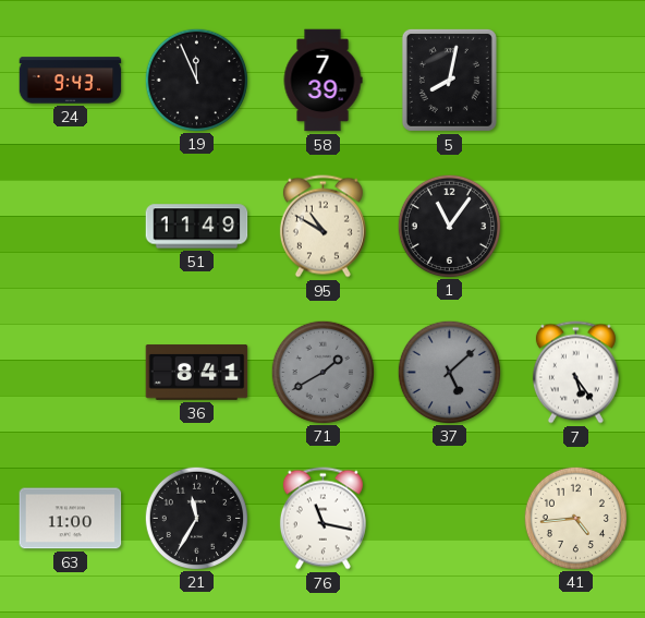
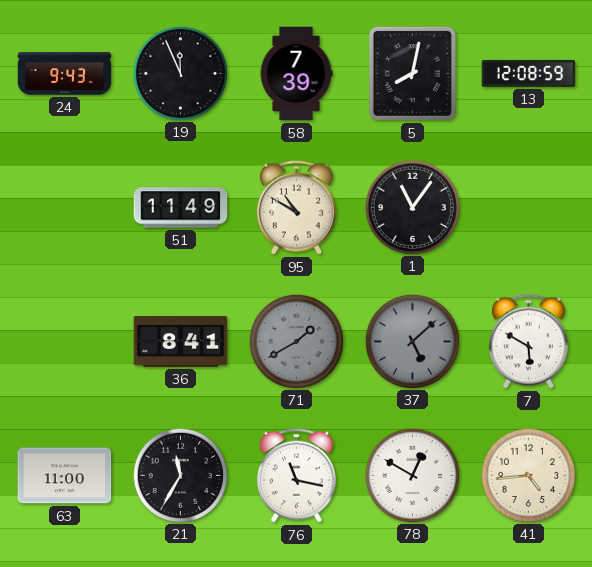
13: none -> 12:08
7: 5:24 -> 5:50
78: none -> 12:50
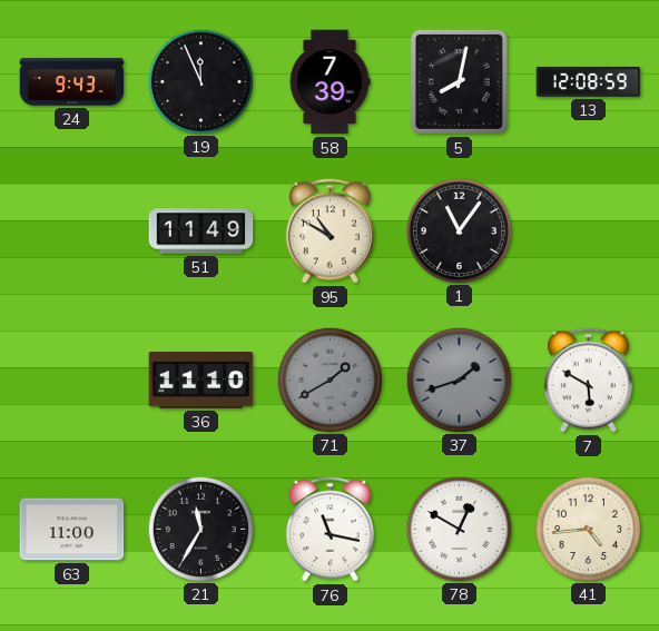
36: 8:41 -> 11:10
37: 5:08 -> 1:42
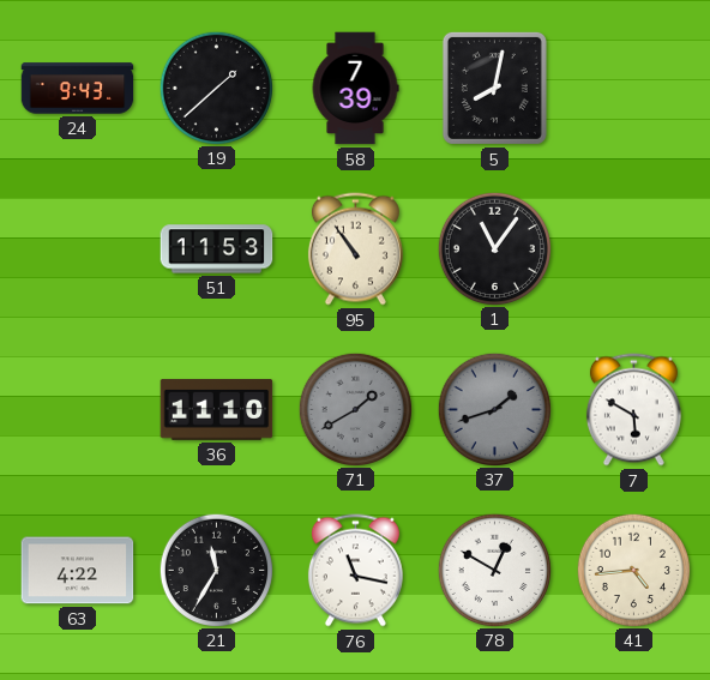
19: 11:56 -> 1:38
13: 12:08 -> none
51: 11:49 -> 11:53
95: 10:50 -> 10:54
63: 11:00 -> 4:22
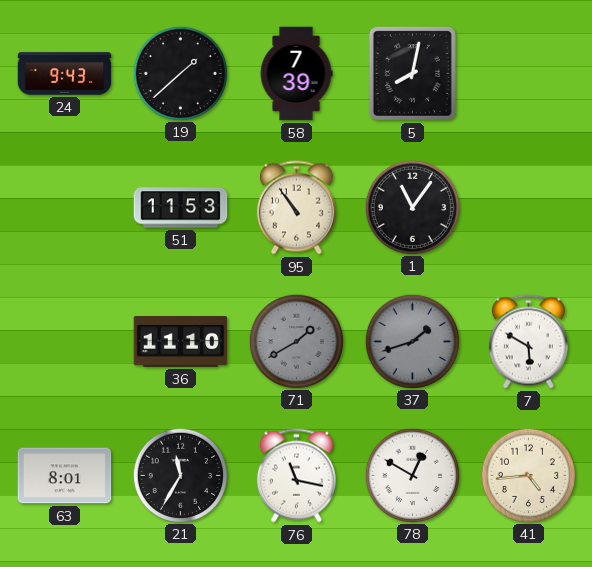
63: 4:22 -> 8:01
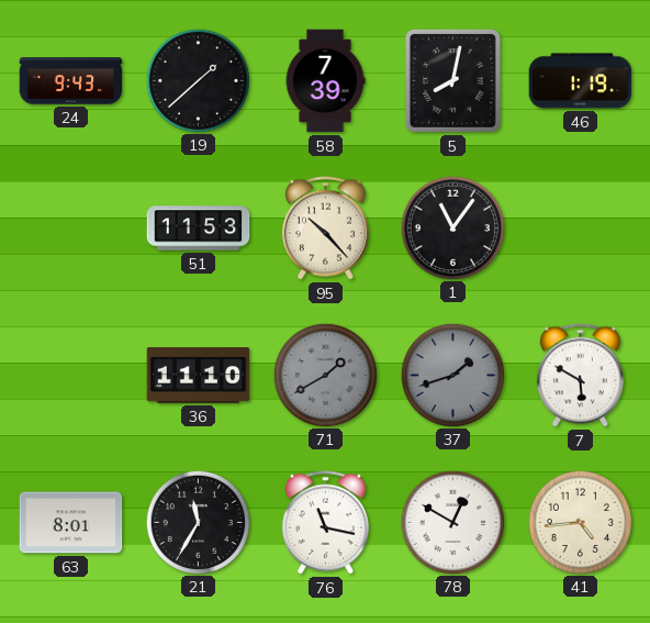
46: none -> 1:19
95: 10:54 -> 10:23
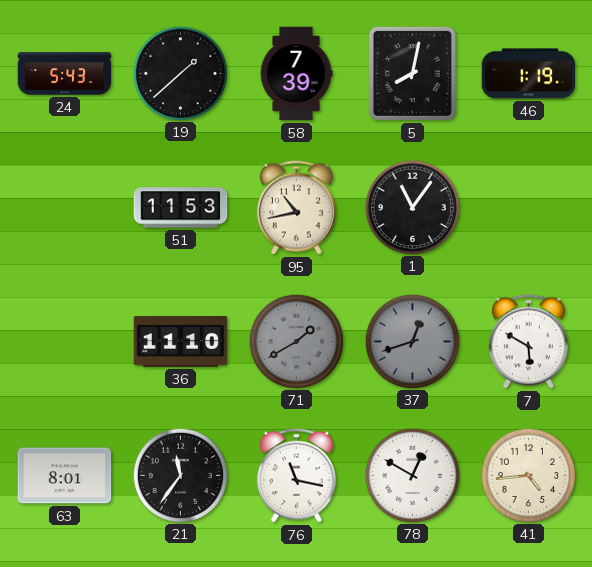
24: 9:43 -> 5:43
95: 10:23 -> 10:43
37: 1:42 -> 12:42
21: 11:35 -> 11:36
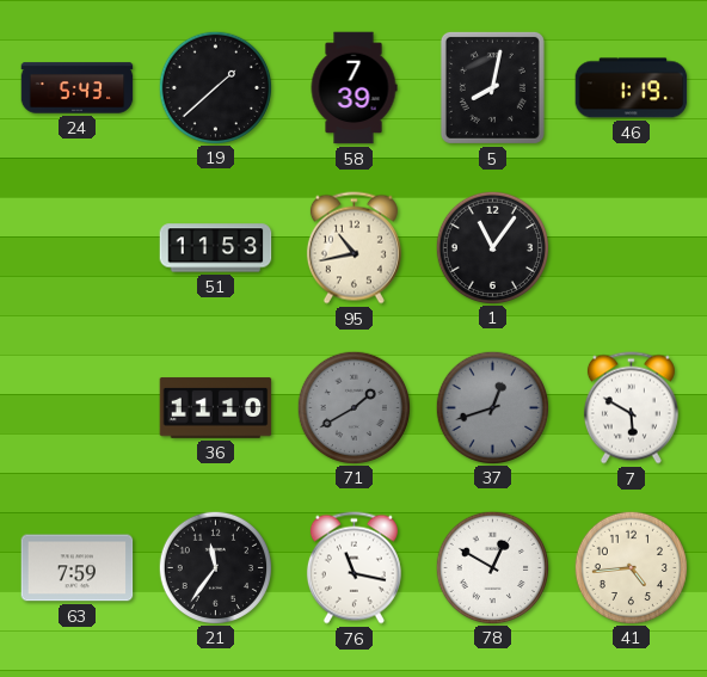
63: 8:01 -> 7:59
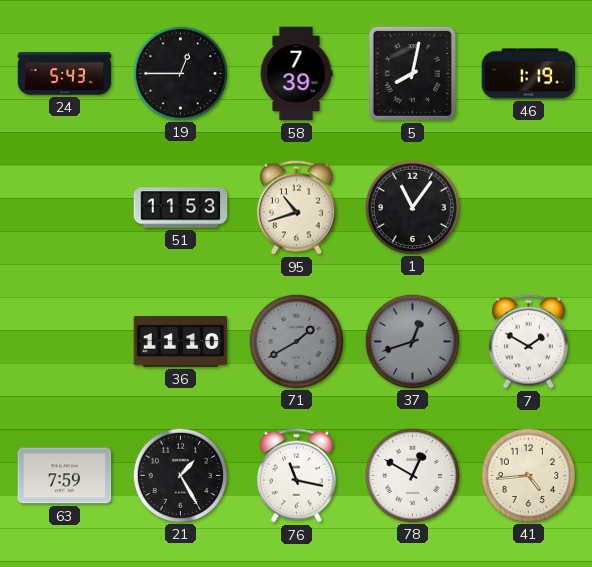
19: 1:38 -> 12:45
95: 10:43 -> 10:42
7: 5:50 -> 1:50
21: 11:36 -> 1:25
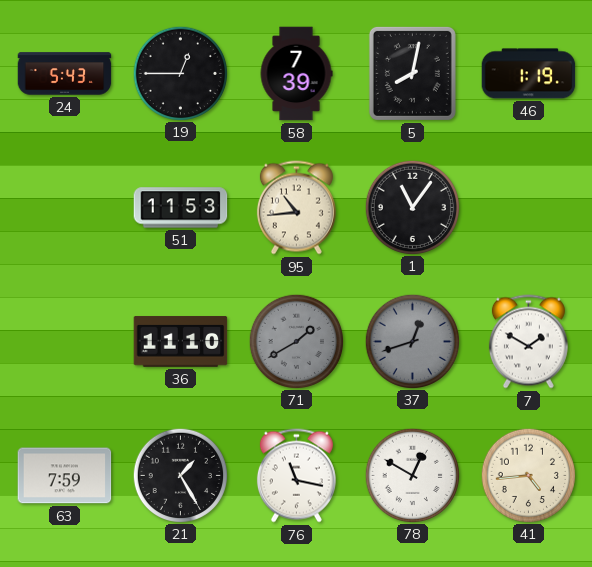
95: 10:42 -> 10:44
